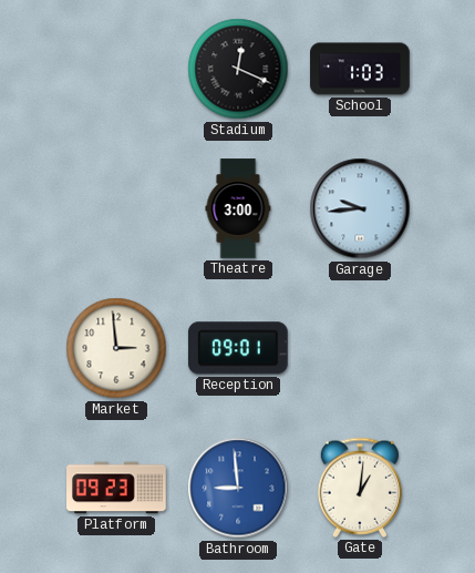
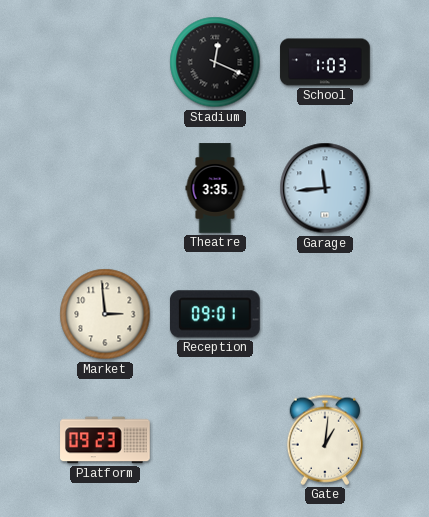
Theatre: 3:00 -> 3:35
Garage: 9:44 -> 11:44
Bathroom: 8:59 -> none
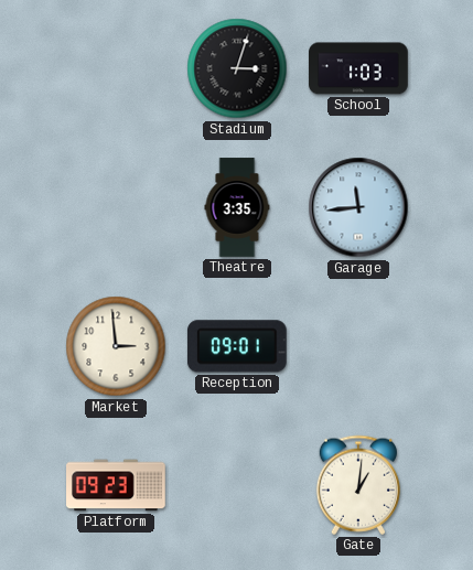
Stadium: 12:19 -> 3:03
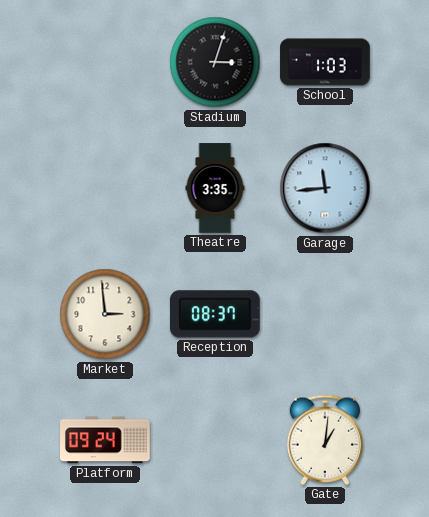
Reception: 09:01 -> 08:37
Platform: 09:23 -> 09:24
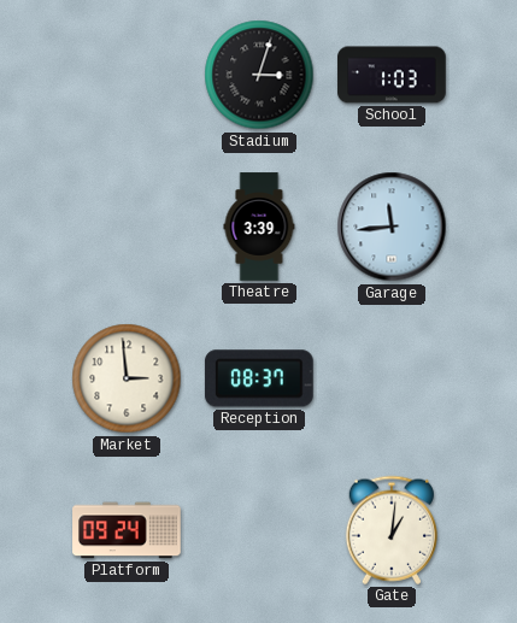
Theatre: 3:35 -> 3:39
